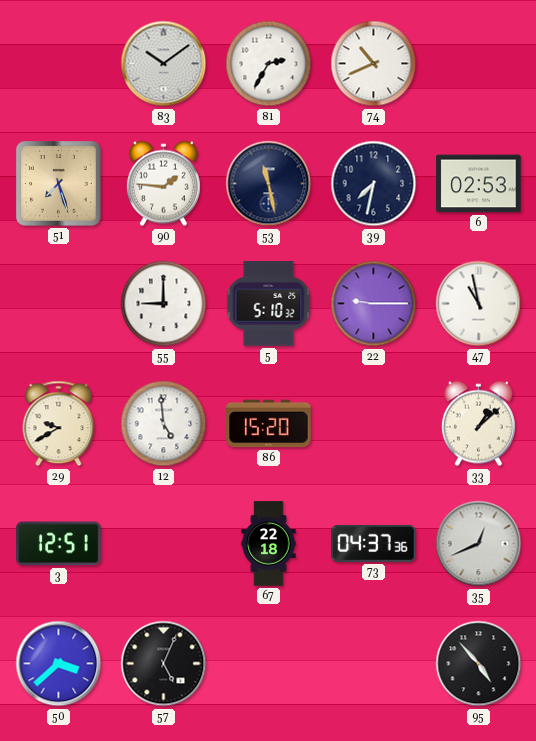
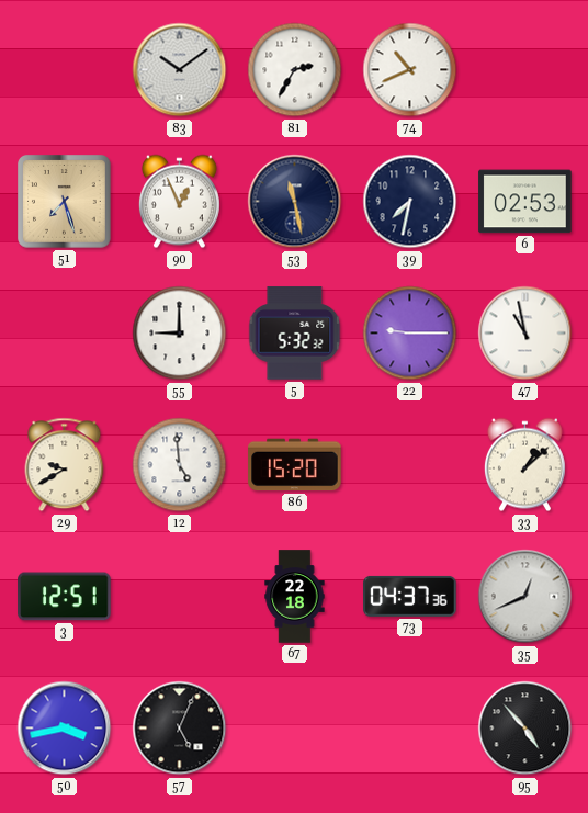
90: 1:46 -> 12:56
5: 5:10 -> 5:32
50: 3:38 -> 3:43
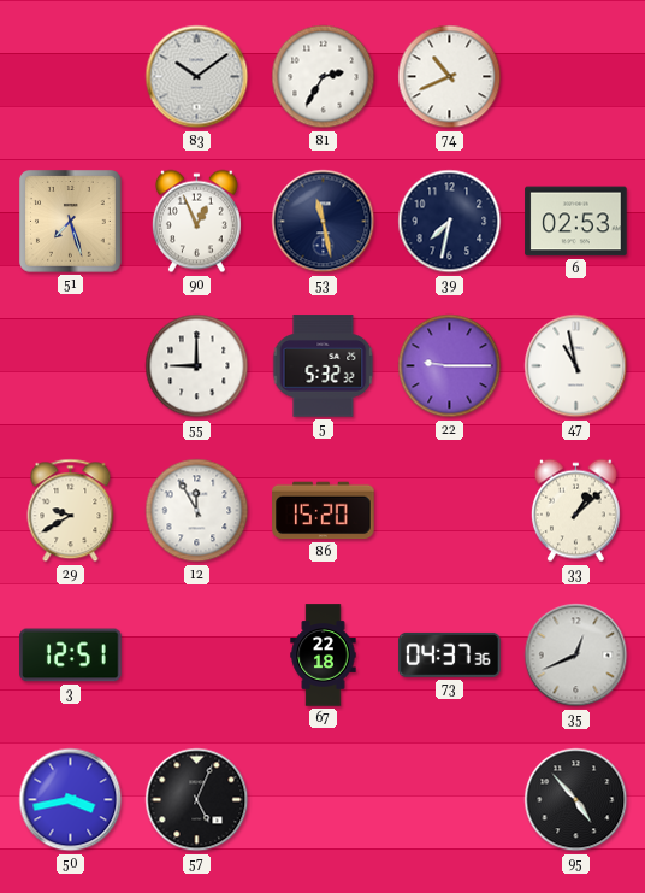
12: 4:59 -> 11:55
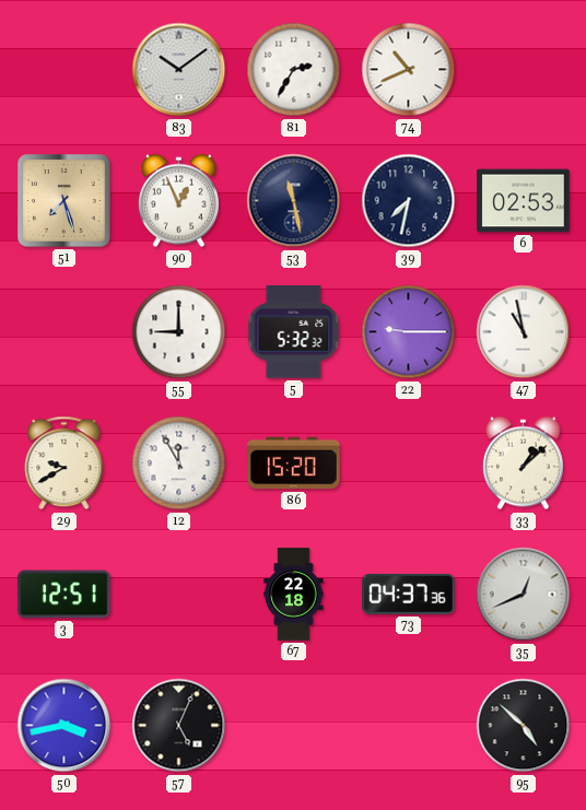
95: 4:53 -> 4:52
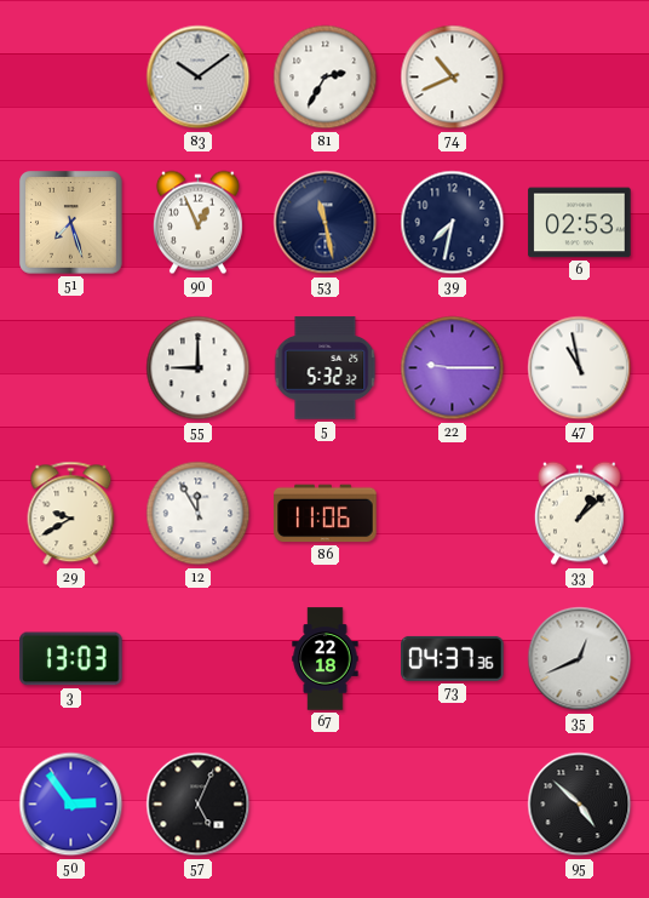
86: 15:20 -> 11:06
3: 12:51 -> 13:03
50: 3:43 -> 2:54
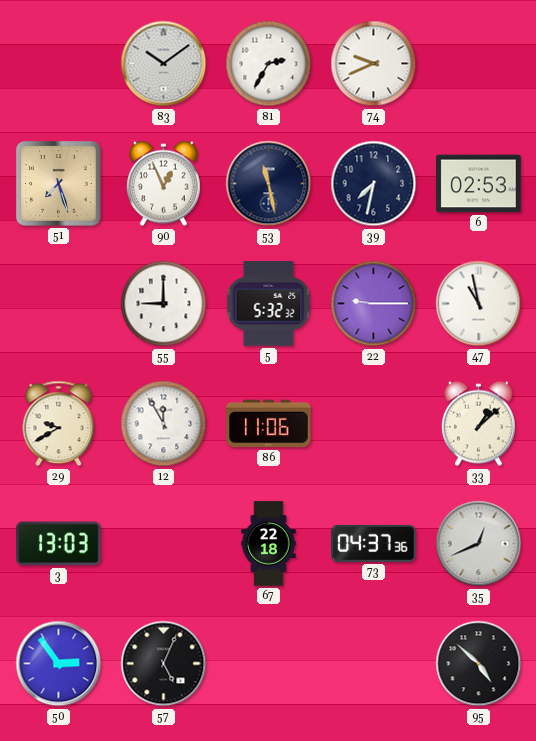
74: 10:41 -> 9:41
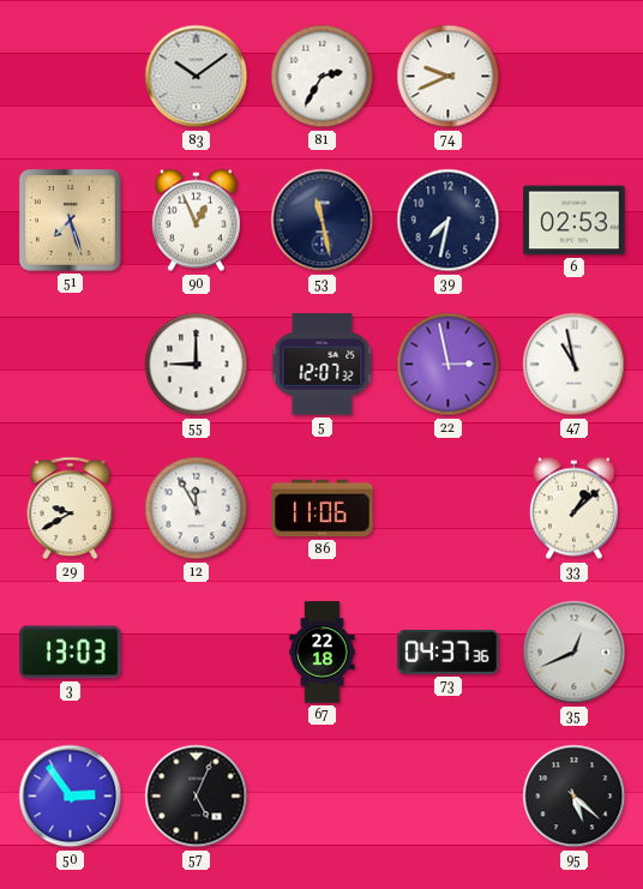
5: 5:32 -> 12:07
22: 9:15 -> 2:58
95: 4:52 -> 5:22
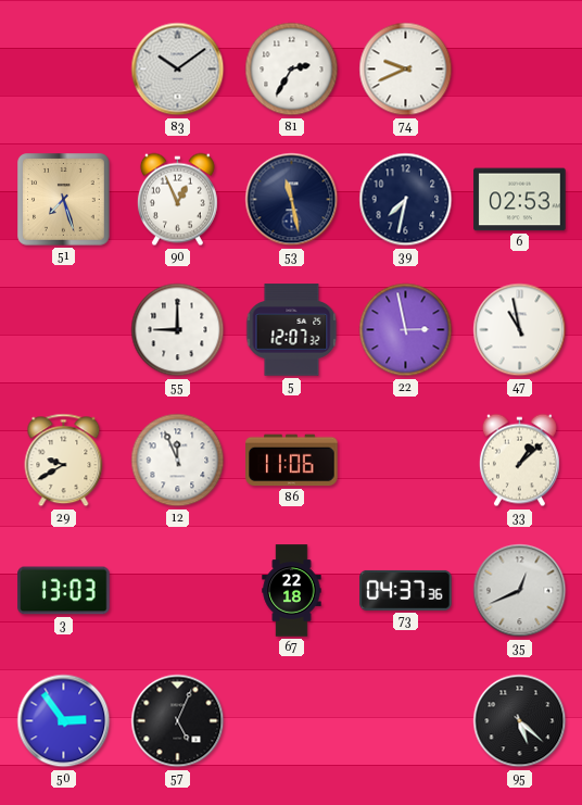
12: 11:55 -> 11:56
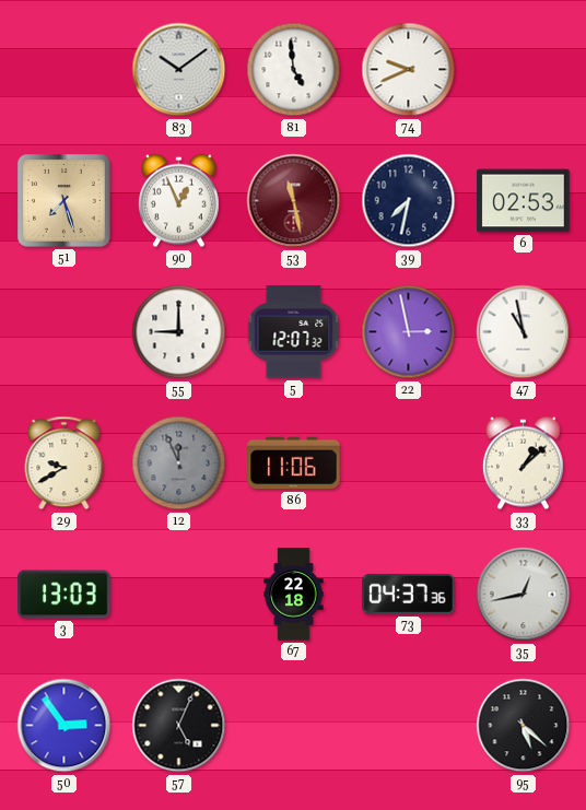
81: 2:35 -> 4:59
53 dial: navy -> burgundy
12 dial: white -> grey
35: 12:41 -> 12:43
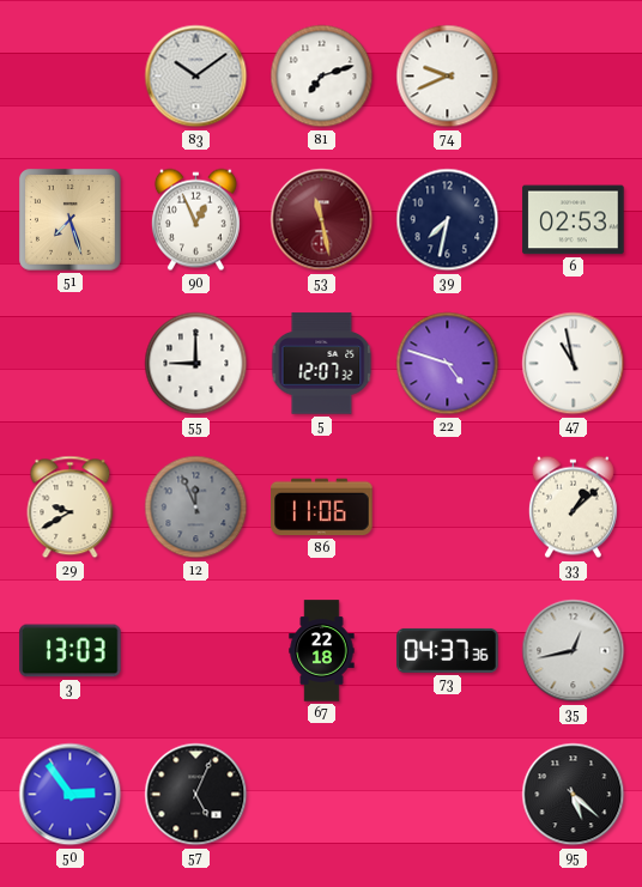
81: 4:59 -> 7:12
22: 2:58 -> 4:48
